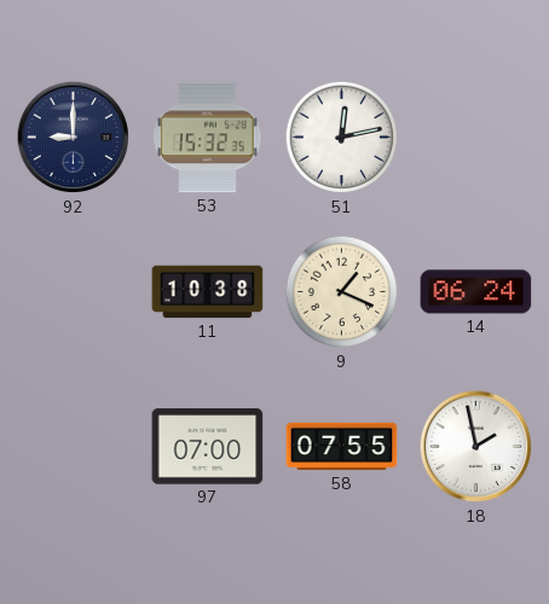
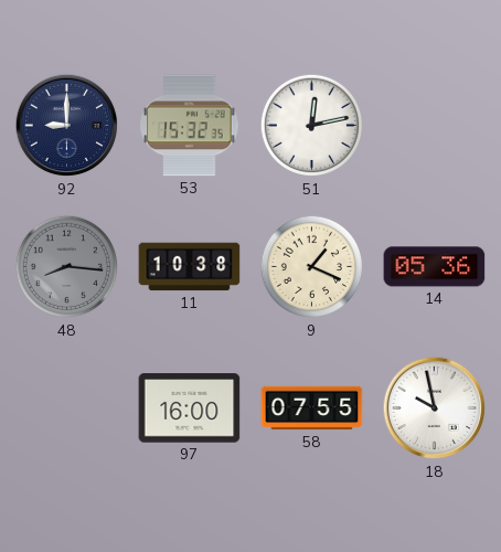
48: none -> 8:16
14: 06:24 -> 05:36
97: 07:00 -> 16:00
18: 1:58 -> 9:58
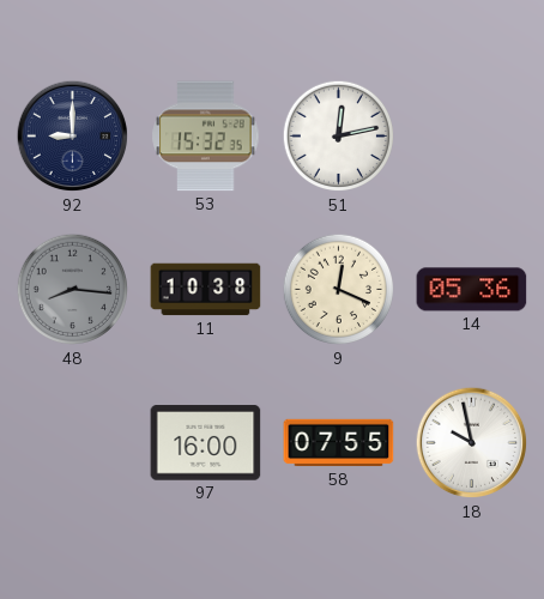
9: 1:19 -> 12:19
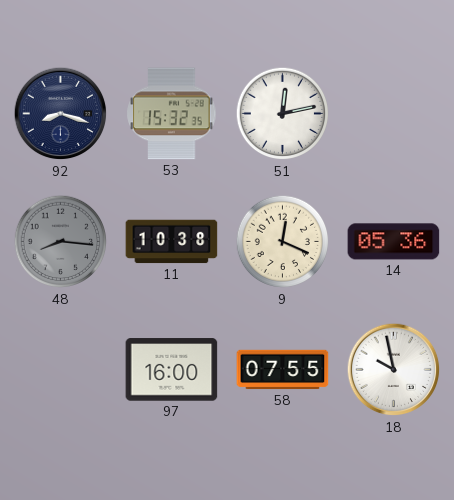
92: 9:00 -> 8:18
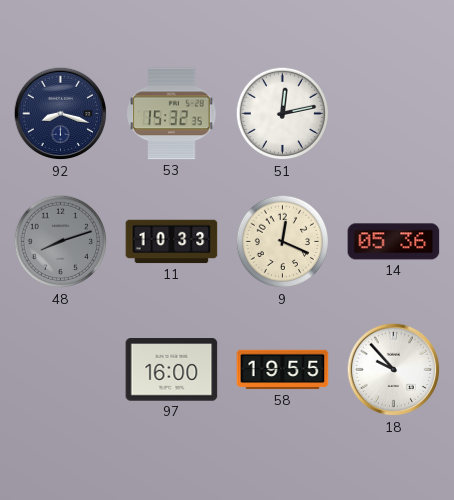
48: 8:16 -> 8:12
11: 10:38 -> 10:33
58: 07:55 -> 19:55
18: 9:58 -> 9:53
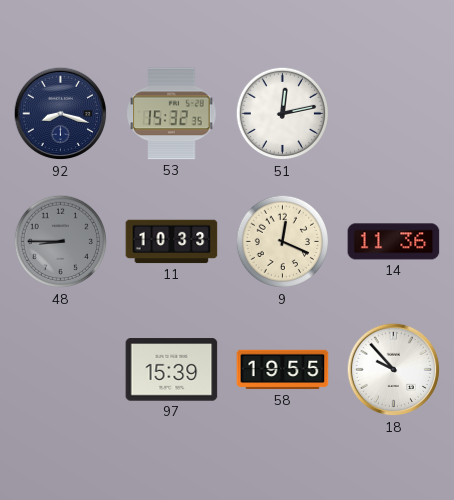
48: 8:12 -> 8:45
14: 05:36 -> 11:36
97: 16:00 -> 15:39
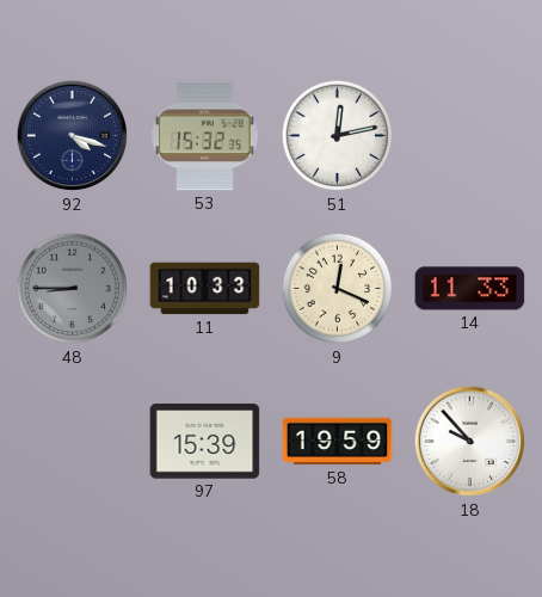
92: 8:18 -> 4:18
14: 11:36 -> 11:33
58: 19:55 -> 19:59
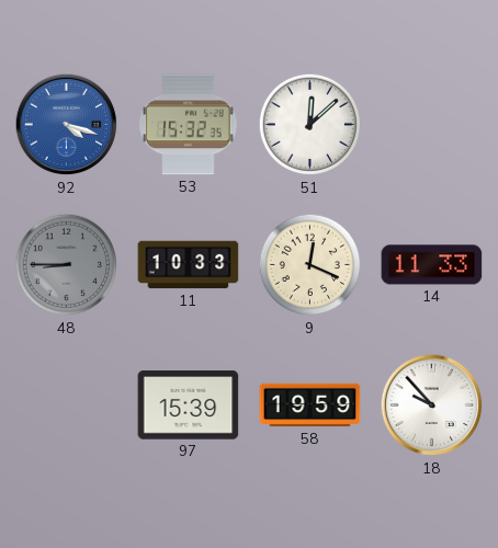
92 dial: navy -> blue
51: 12:13 -> 12:08
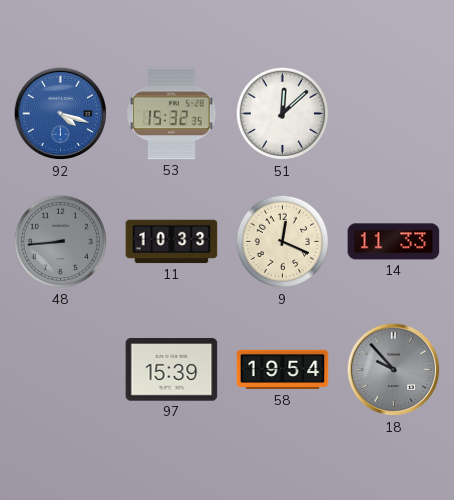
48: 8:45 -> 8:44
58: 19:59 -> 19:54
18 dial: white -> grey
